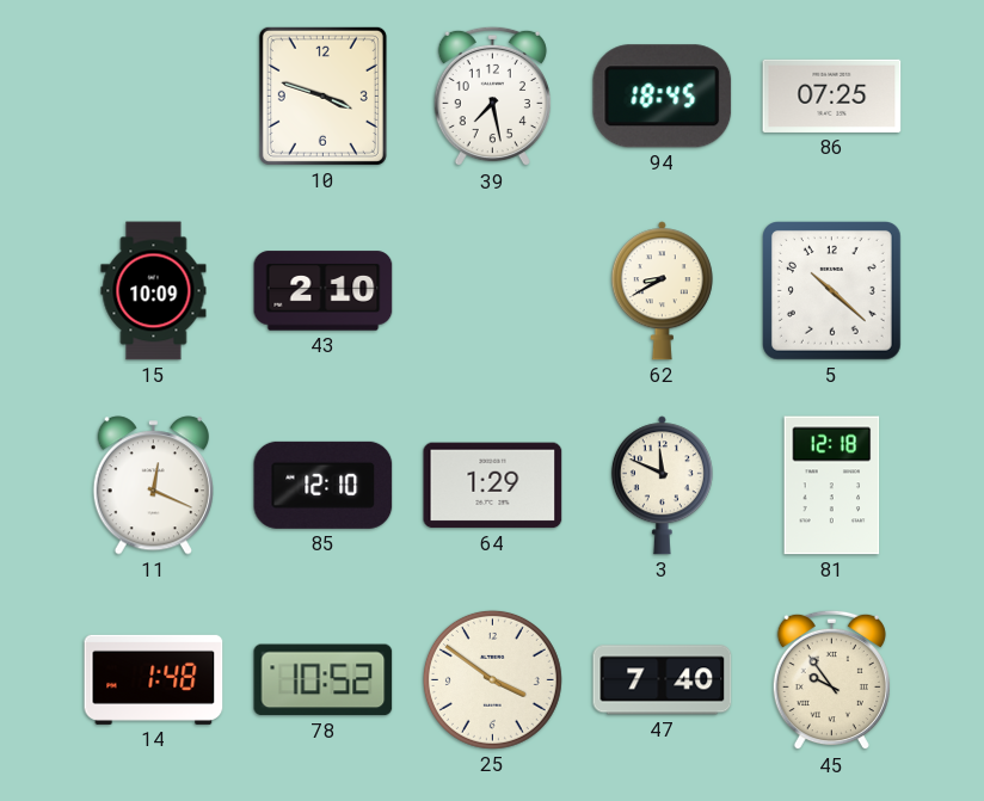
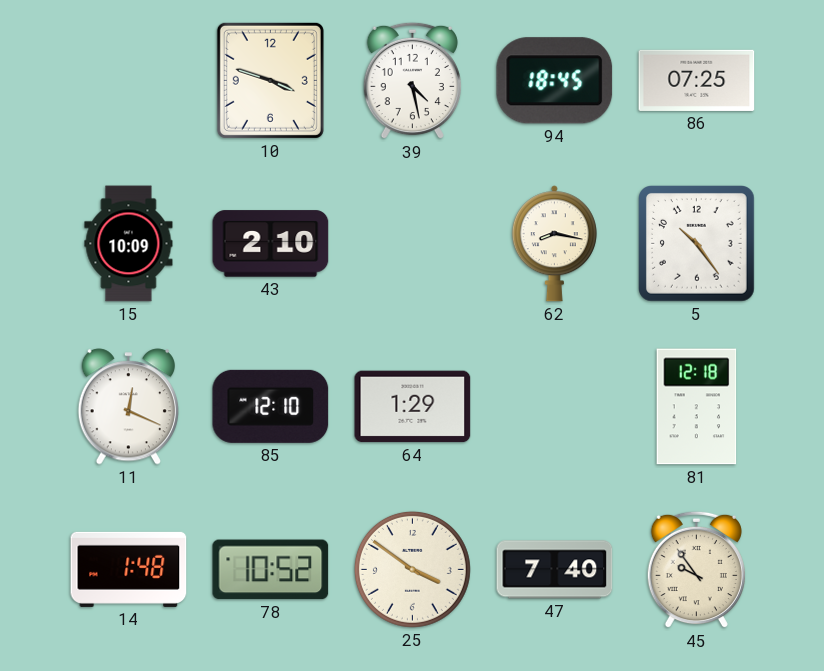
39: 7:28 -> 4:28
62: 8:40 -> 8:17
5: 10:22 -> 10:24
3: 11:49 -> none
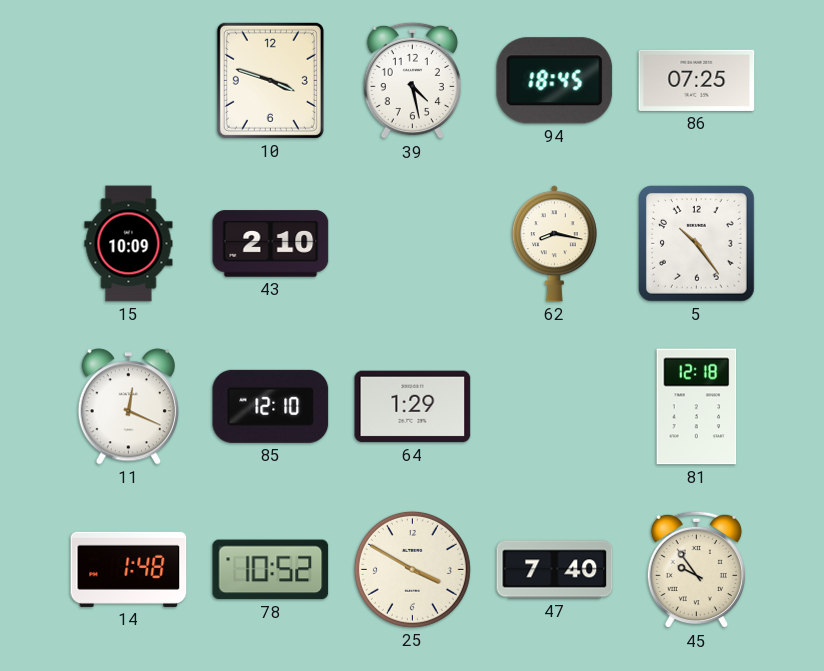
25: 3:51 -> 3:50
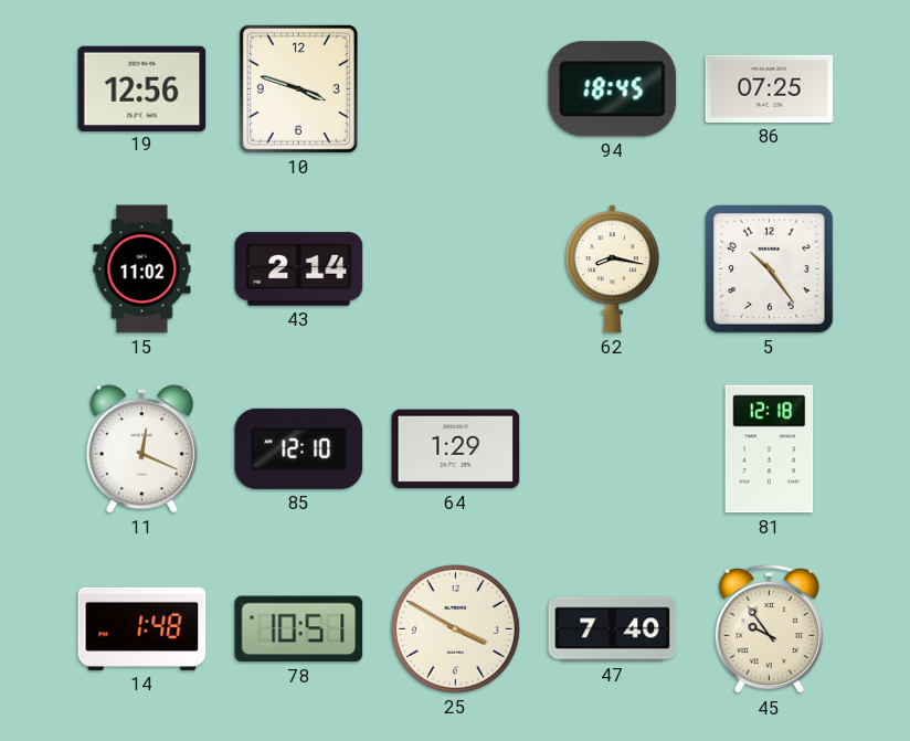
19: none -> 12:56
39: 4:28 -> none
15: 10:09 -> 11:02
43: 2:10 -> 2:14
78: 10:52 -> 10:51
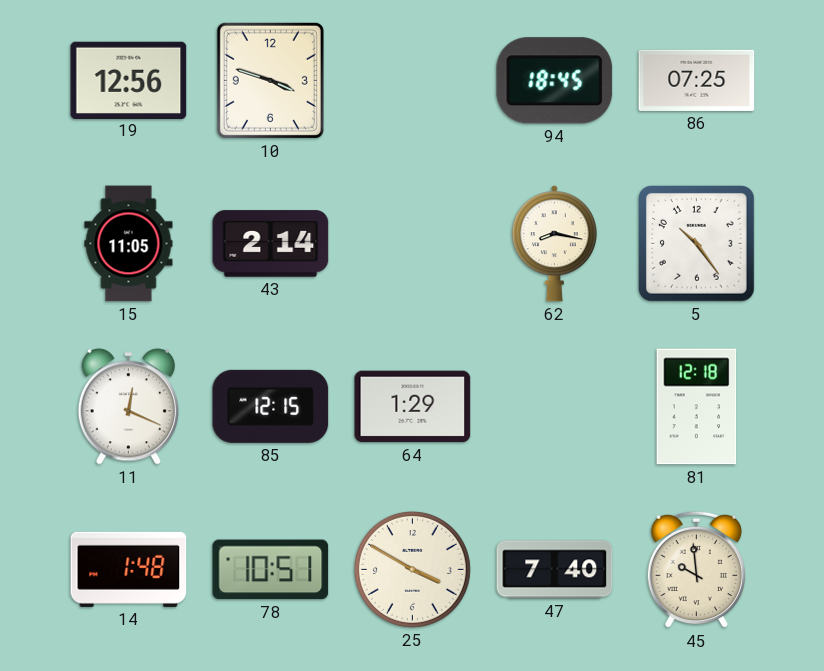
15: 11:02 -> 11:05
85: 12:10 -> 12:15
45: 9:54 -> 9:59
